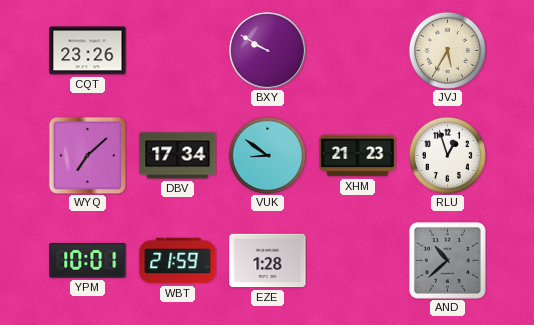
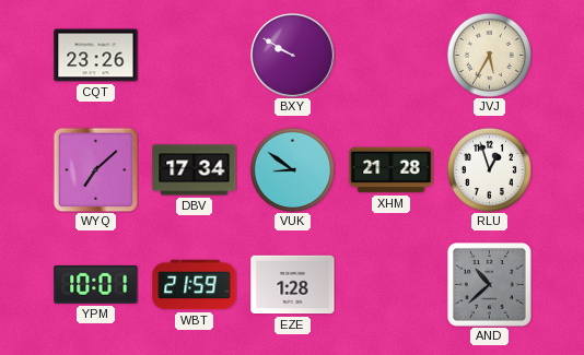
XHM: 21:23 -> 21:28
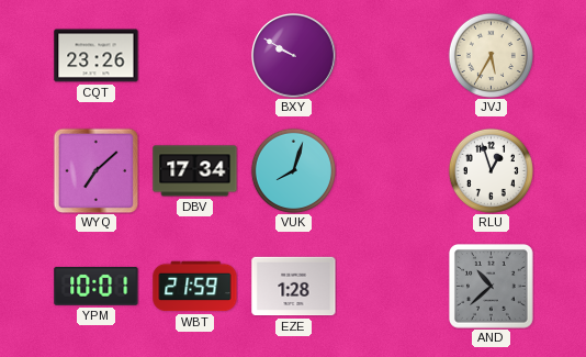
VUK: 8:51 -> 8:03
XHM: 21:28 -> none
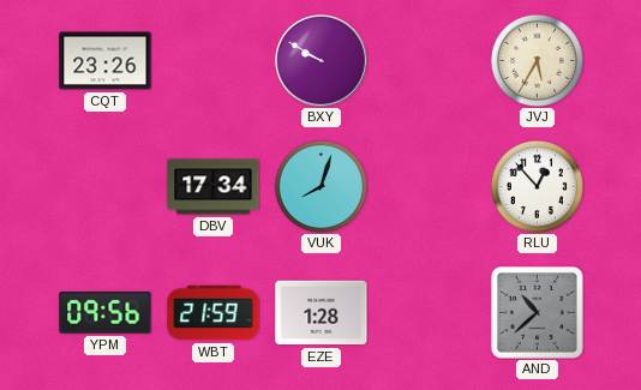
WYQ: 7:08 -> none
RLU: 12:57 -> 12:53
YPM: 10:01 -> 09:56
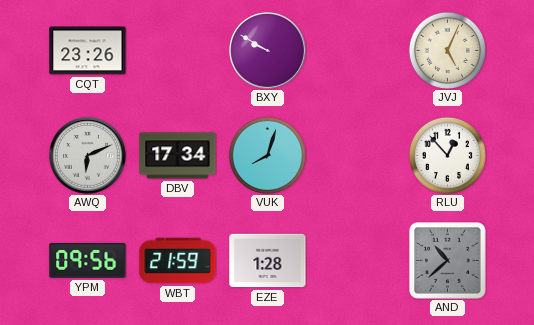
JVJ: 5:35 -> 5:04
AWQ: none -> 6:11
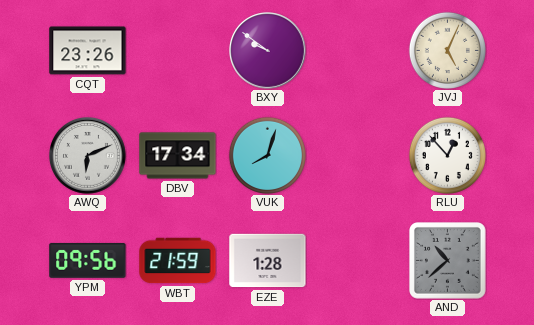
BXY: 9:50 -> 9:51
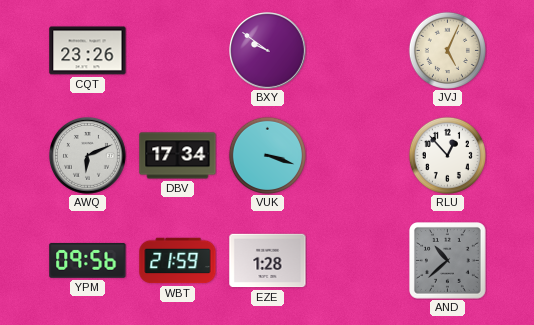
VUK: 8:03 -> 3:18
